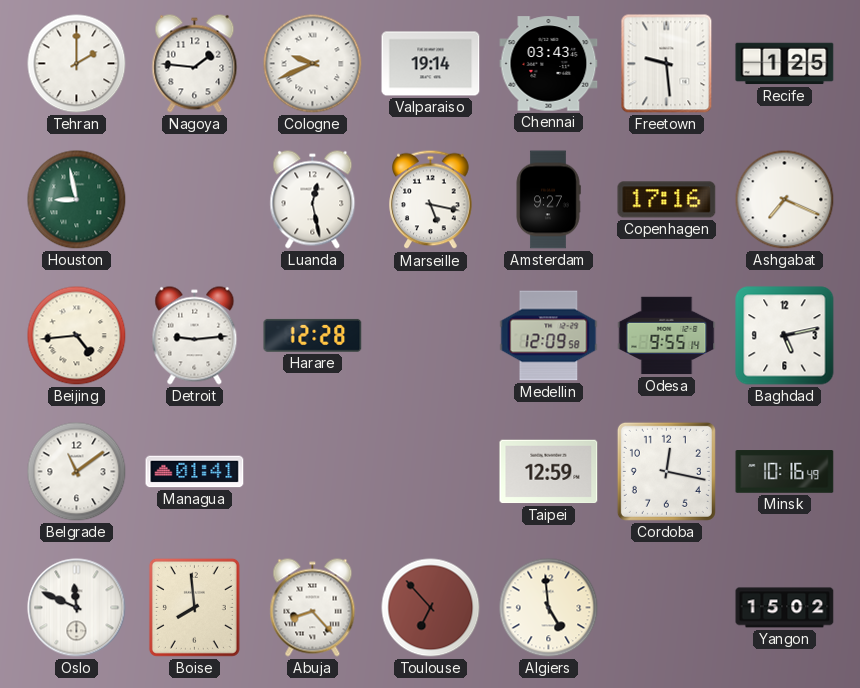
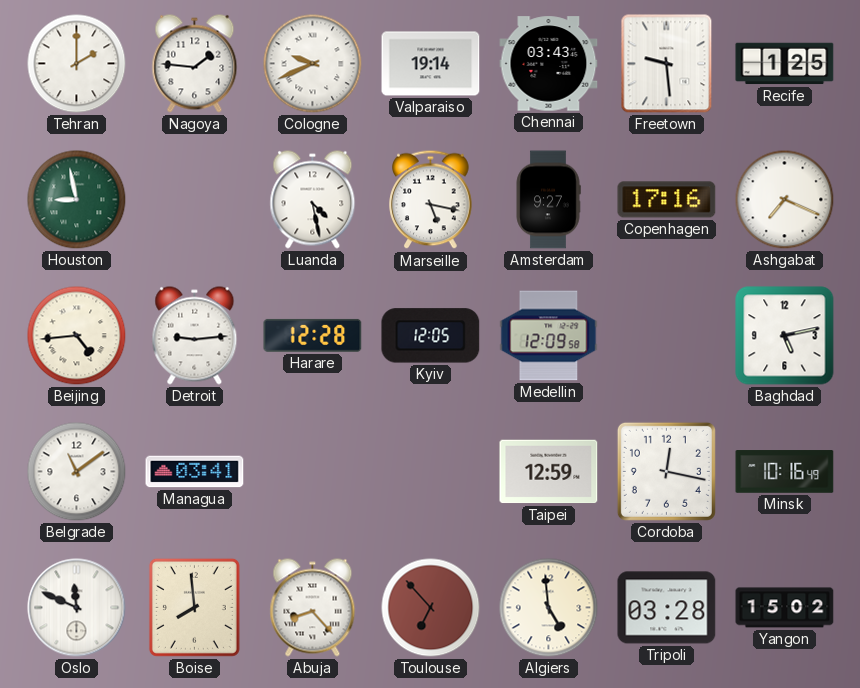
Luanda: 12:28 -> 4:28
Kyiv: none -> 12:05
Odesa: 9:55 -> none
Managua: 01:41 -> 03:41
Tripoli: none -> 03:28
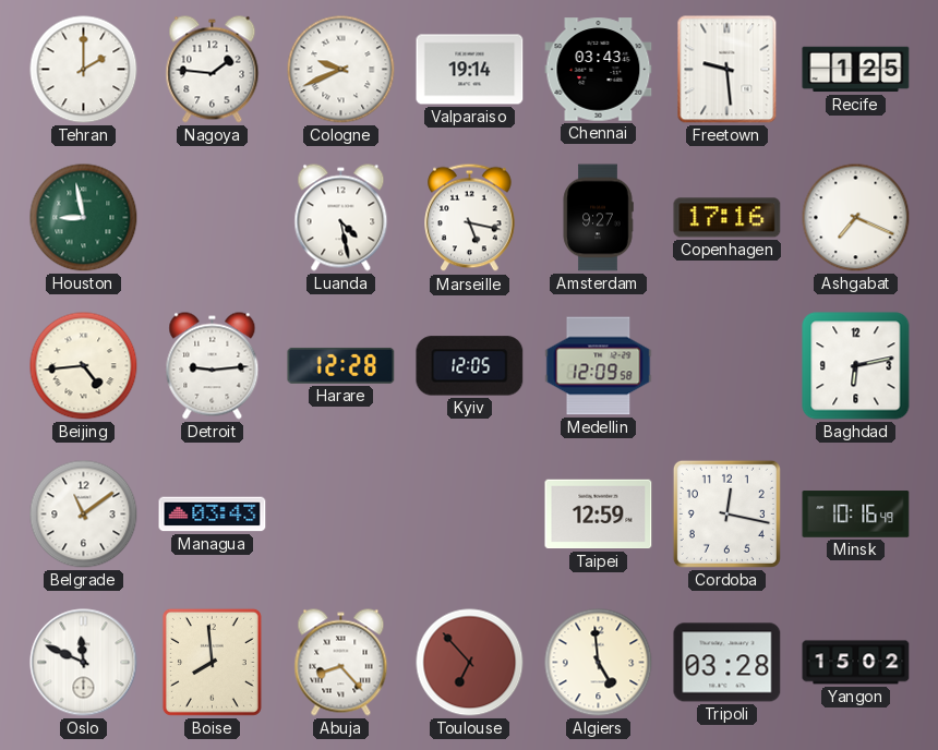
Baghdad: 5:13 -> 6:13
Managua: 03:41 -> 03:43
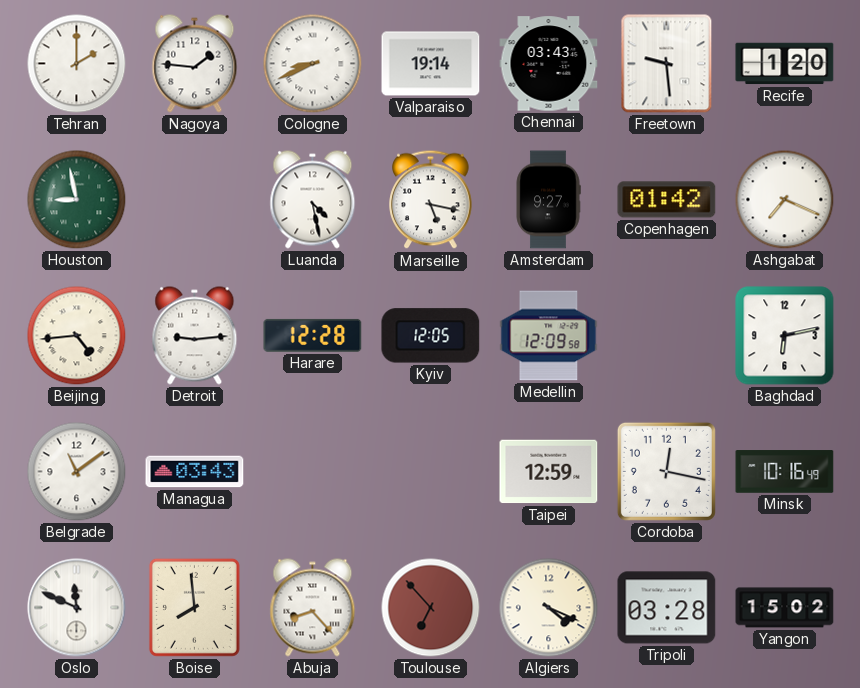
Cologne: 9:41 -> 8:41
Recife: 1:25 -> 1:20
Copenhagen: 17:16 -> 01:42
Algiers: 4:59 -> 4:19
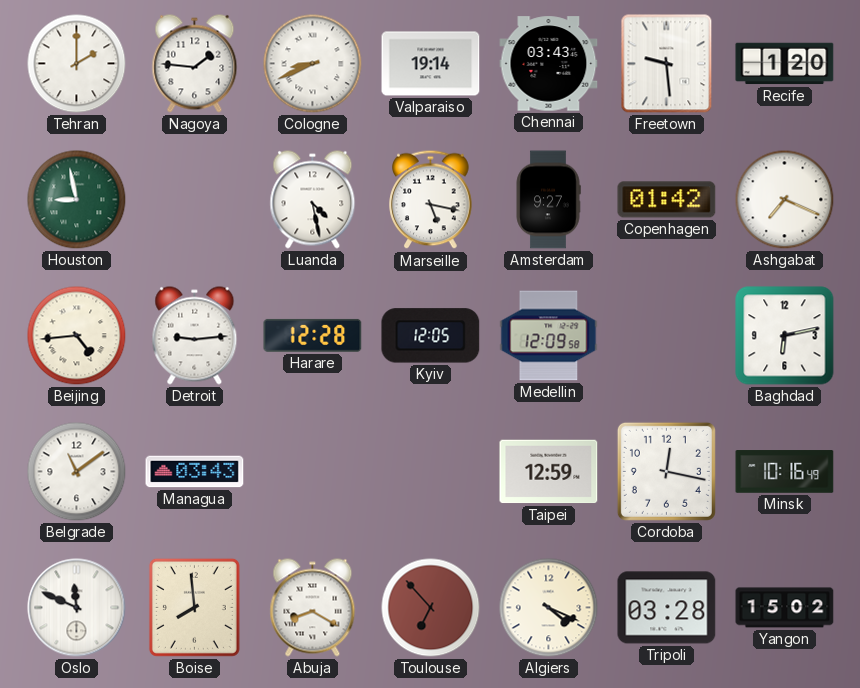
Abuja: 8:23 -> 8:20
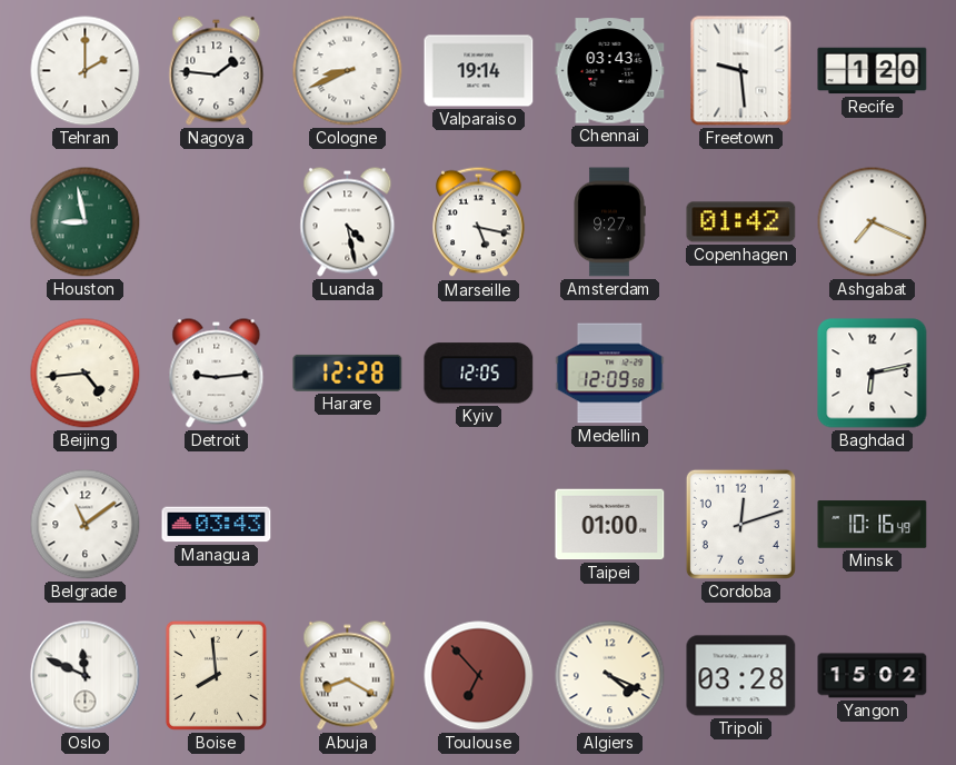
Taipei: 12:59 -> 01:00
Cordoba: 12:17 -> 12:12
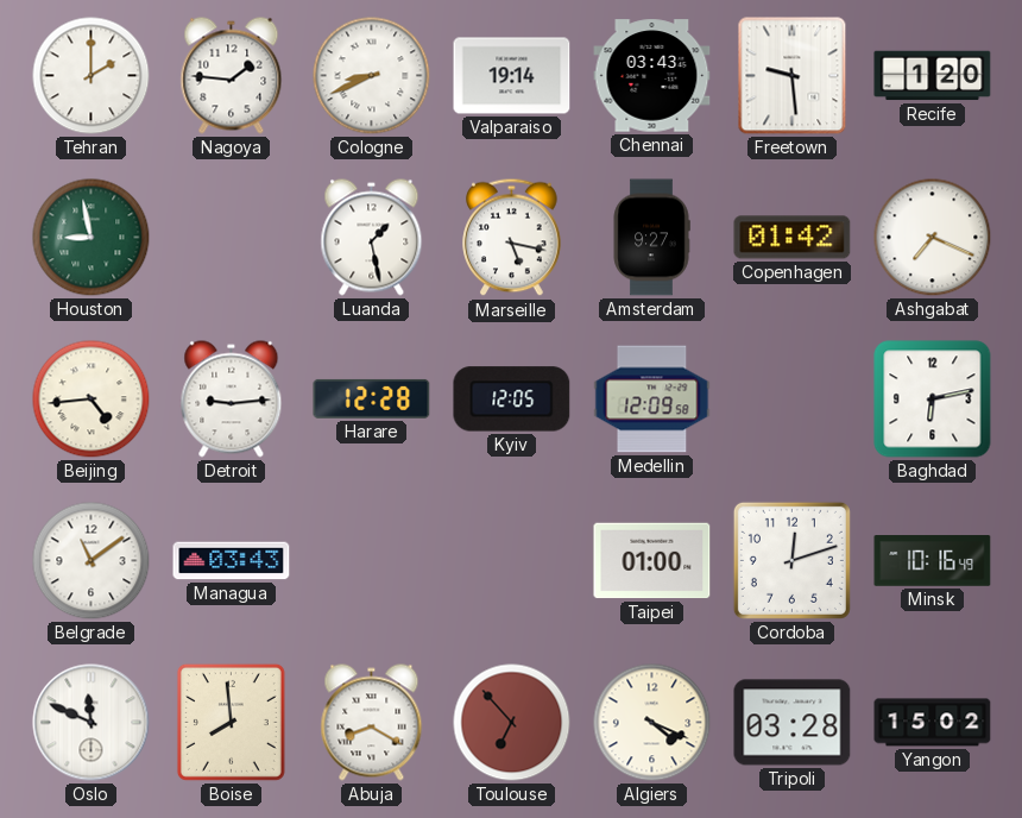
Luanda: 4:28 -> 1:28
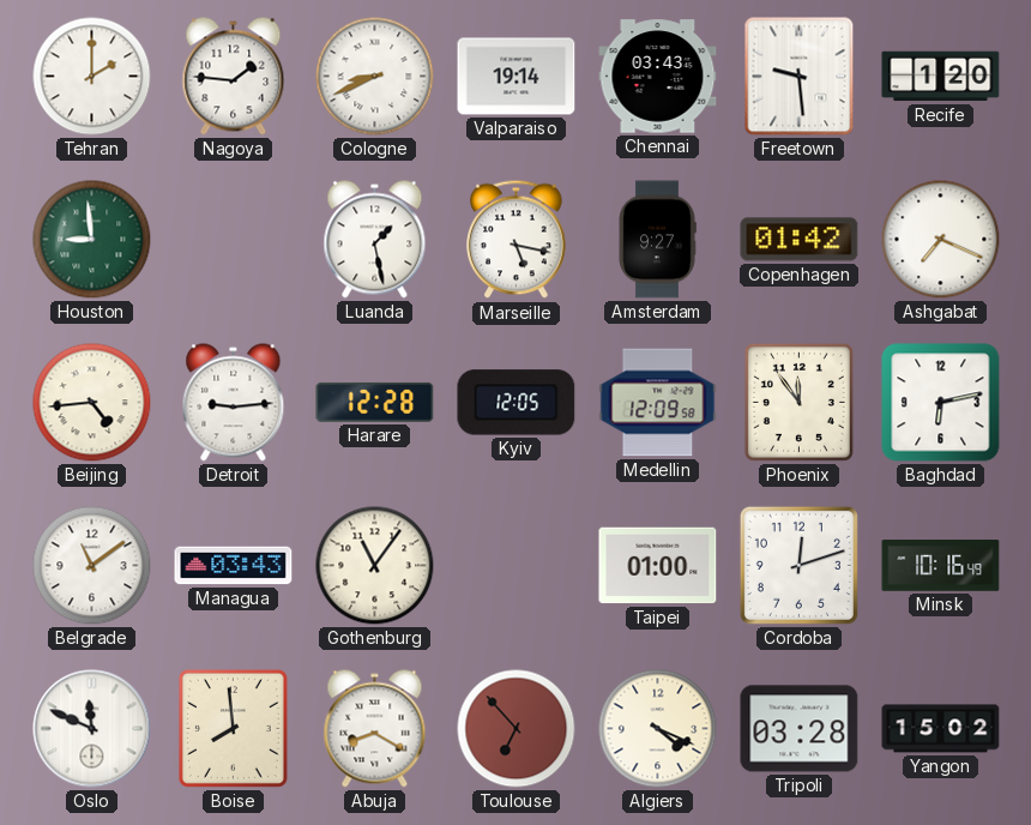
Houston: 8:58 -> 8:59
Phoenix: none -> 11:54
Gothenburg: none -> 11:06
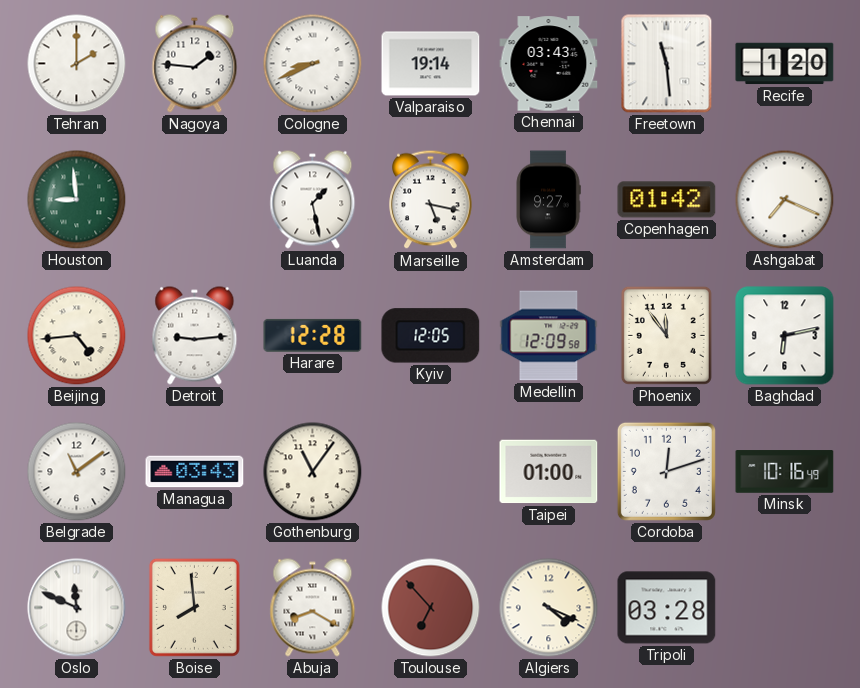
Freetown: 9:29 -> 11:29
Yangon: 15:02 -> none
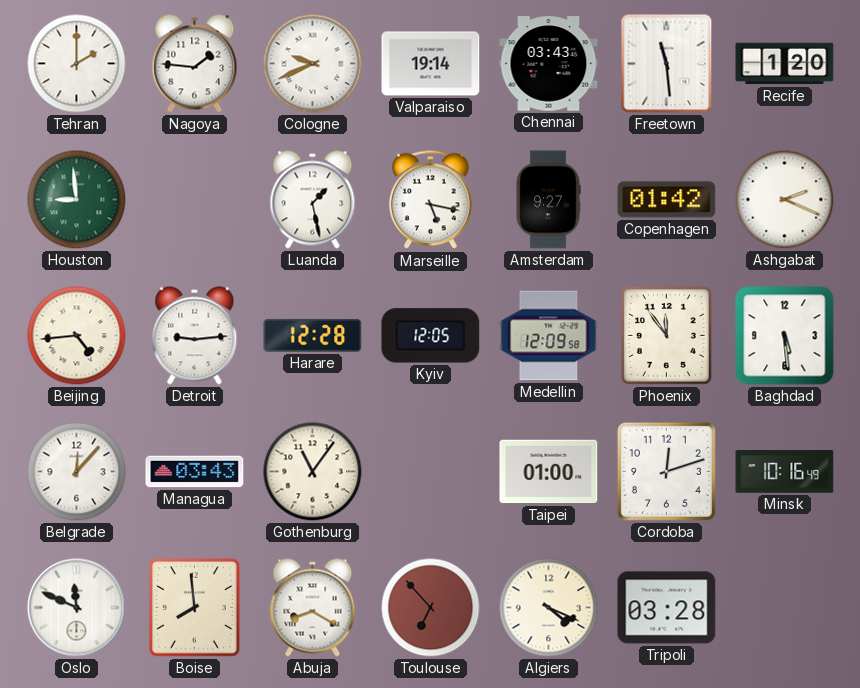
Cologne: 8:41 -> 9:41
Ashgabat: 7:19 -> 2:19
Baghdad: 6:13 -> 5:29
Belgrade: 11:09 -> 12:07
